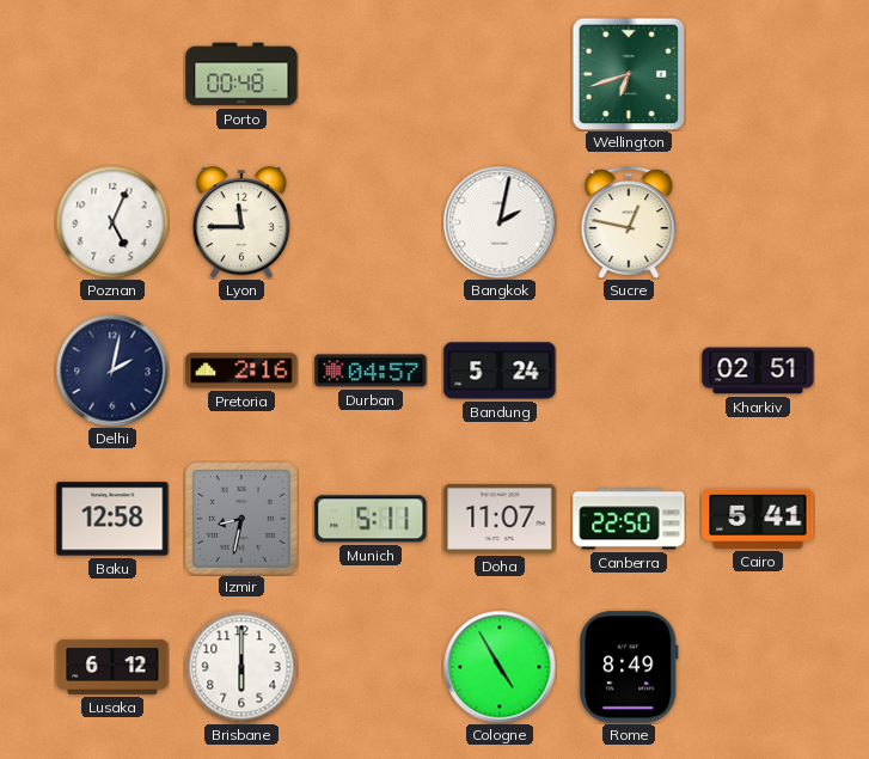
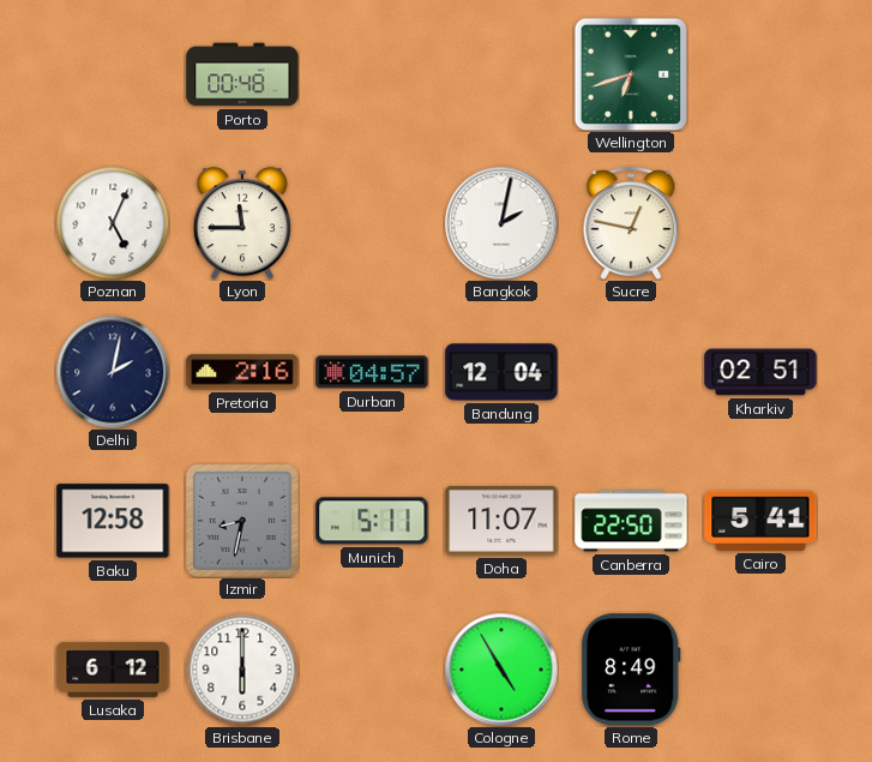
Bandung: 5:24 -> 12:04
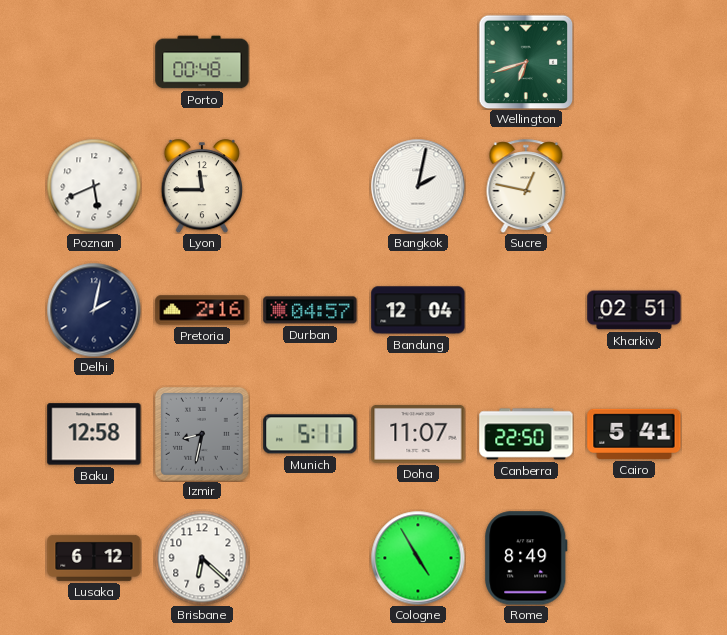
Poznan: 5:04 -> 5:41
Brisbane: 6:00 -> 6:22
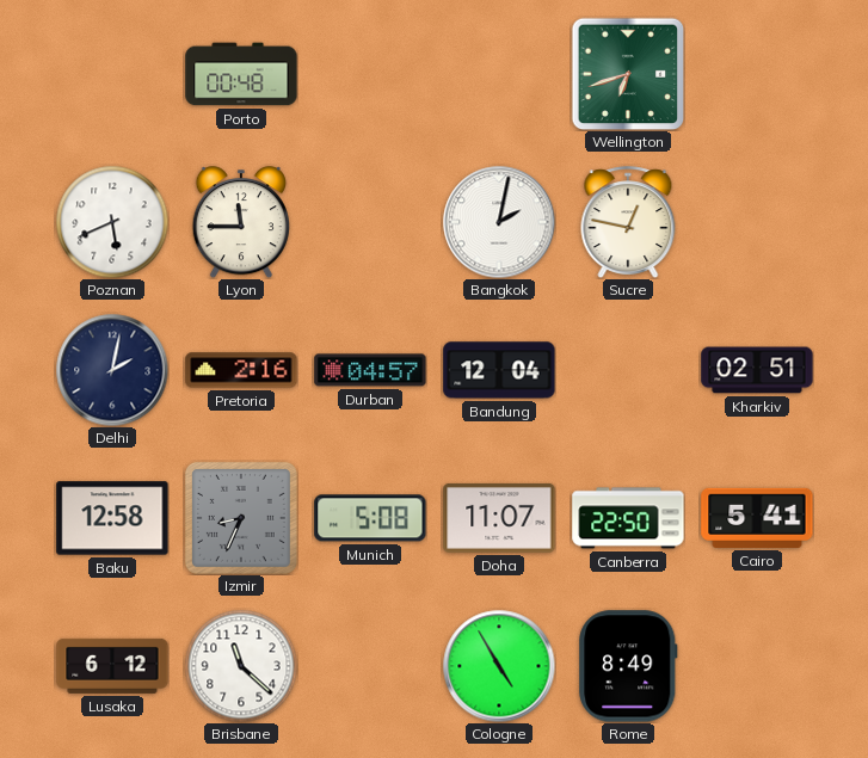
Izmir: 8:32 -> 8:34
Munich: 5:11 -> 5:08
Brisbane: 6:22 -> 11:22
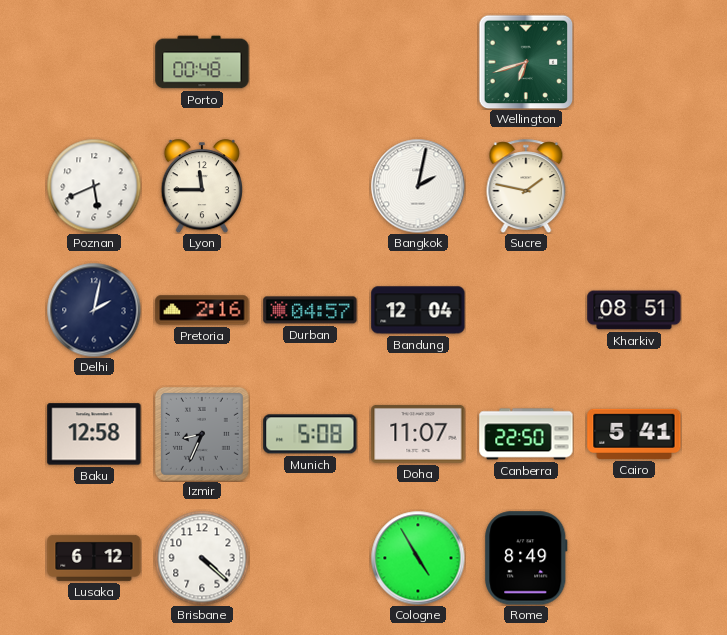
Sucre: 12:47 -> 1:47
Kharkiv: 02:51 -> 08:51
Brisbane: 11:22 -> 4:22
